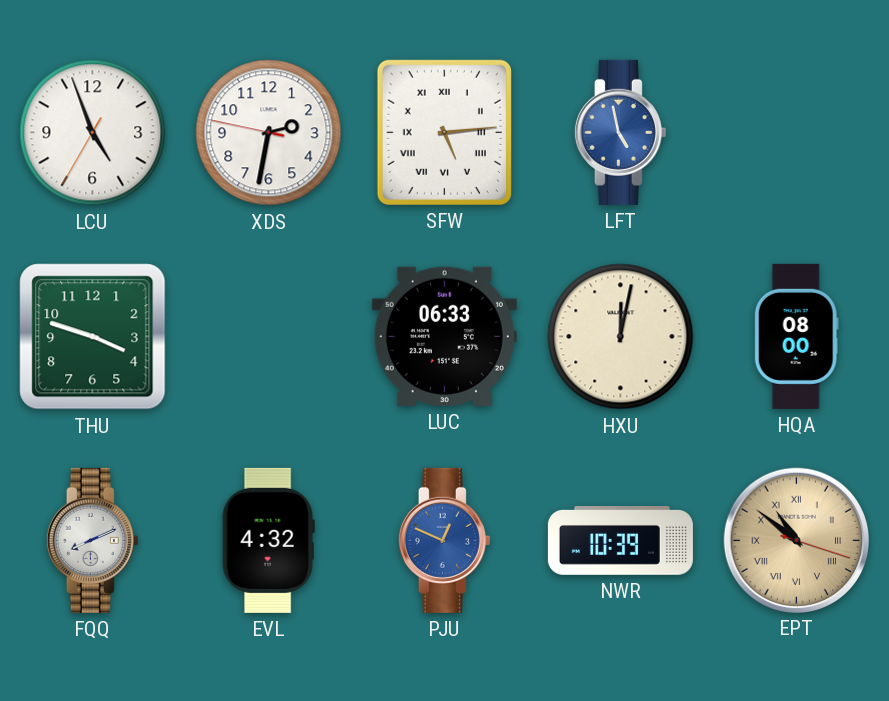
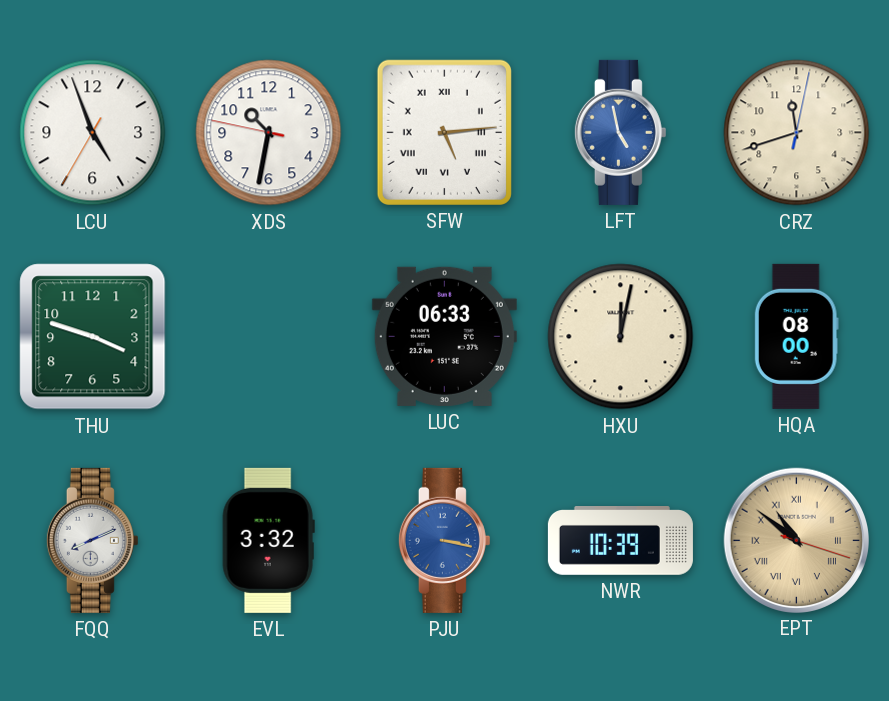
XDS: 2:31 -> 10:31
CRZ: none -> 11:42
EVL: 4:32 -> 3:32
PJU: 12:49 -> 3:17
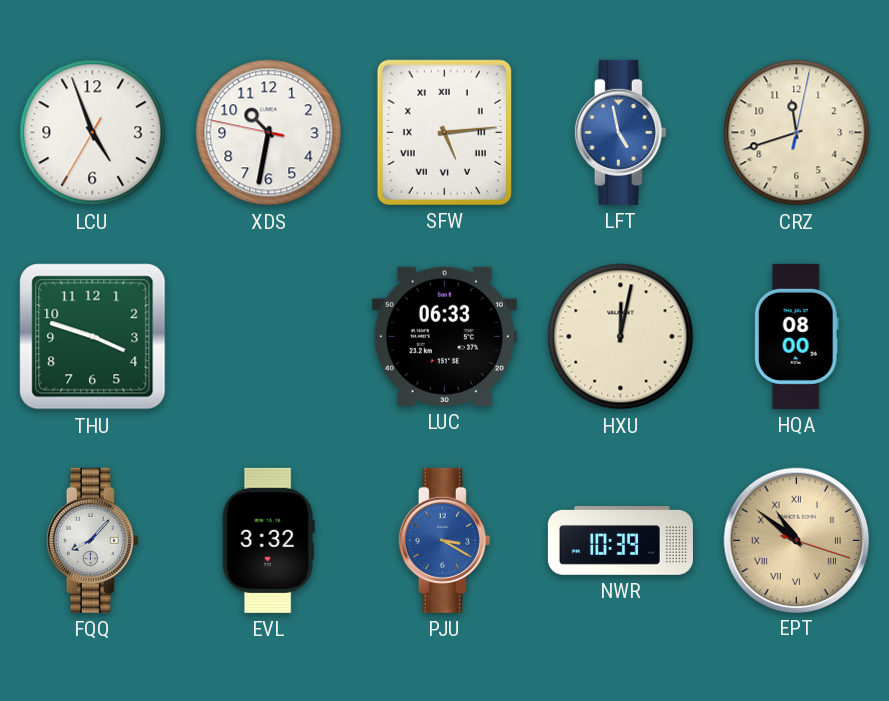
FQQ: 8:11 -> 8:07
PJU: 3:17 -> 3:20
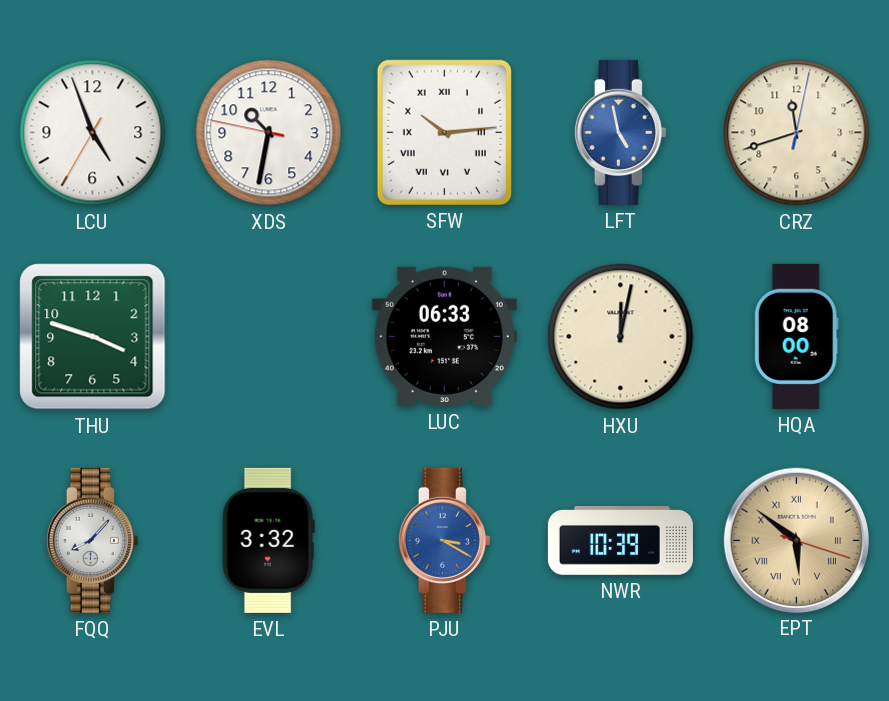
SFW: 5:14 -> 10:14
EPT: 10:51 -> 5:51
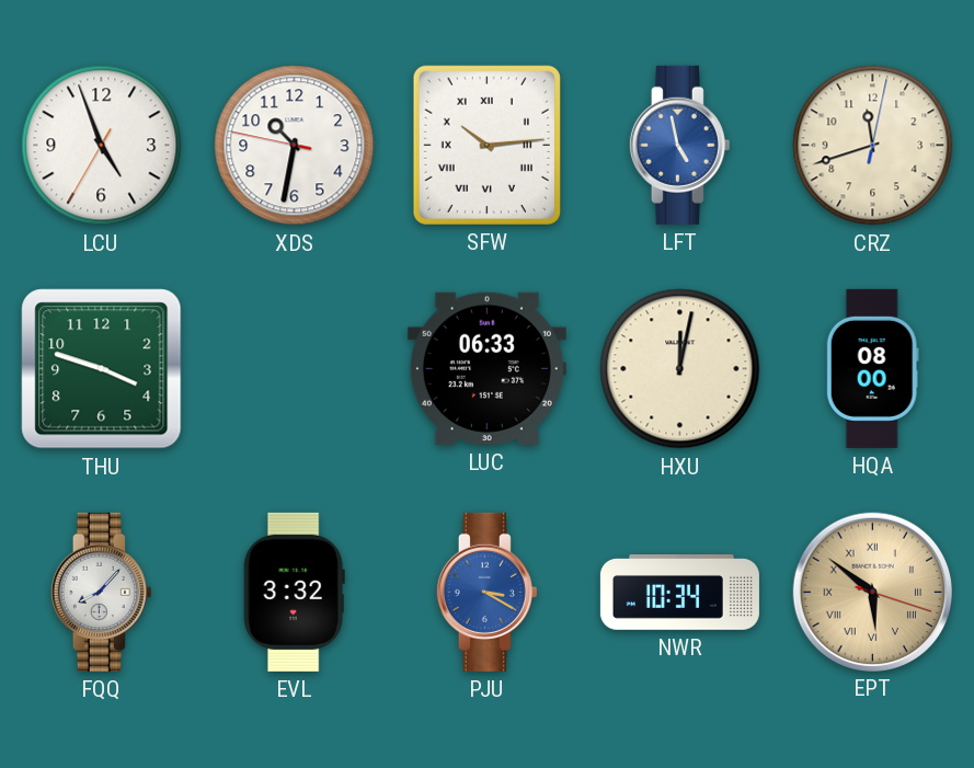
NWR: 10:39 -> 10:34
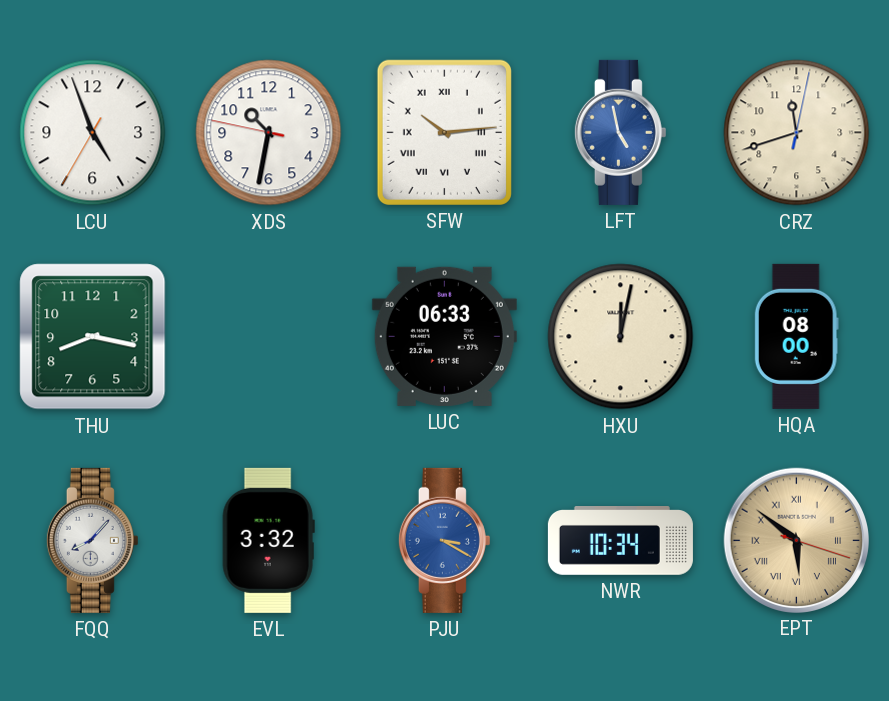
THU: 3:48 -> 8:17
